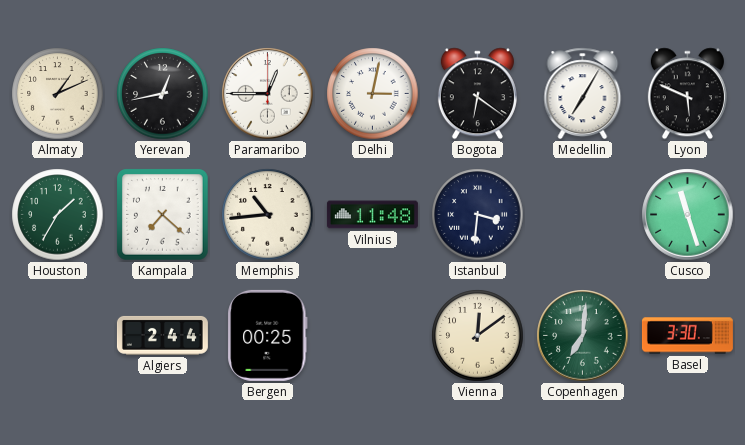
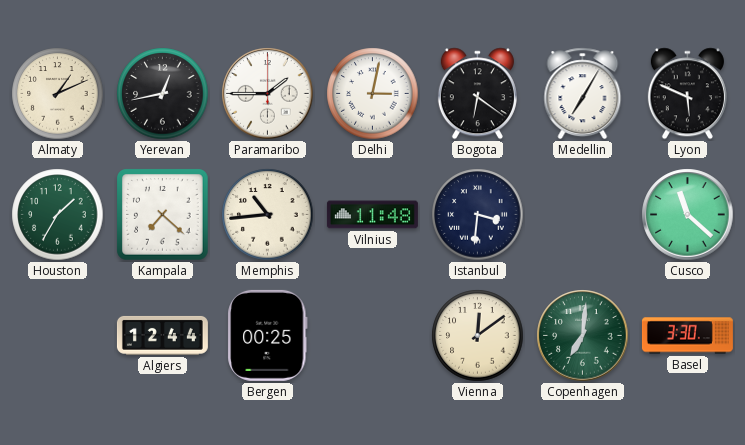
Paramaribo: 12:45 -> 1:45
Cusco: 11:27 -> 11:22
Algiers: 2:44 -> 12:44
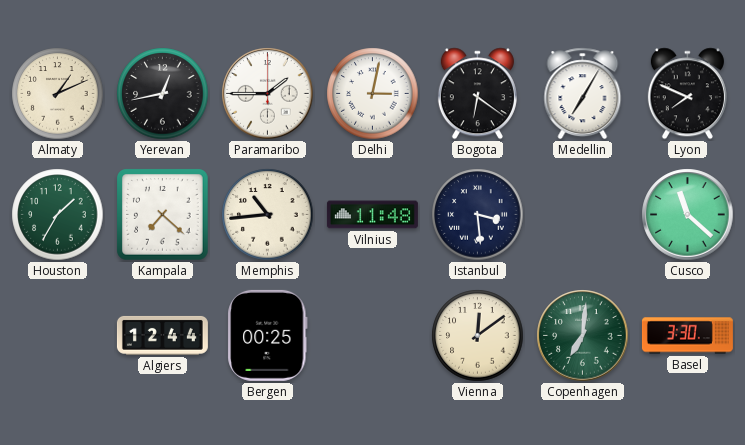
Lyon: 5:49 -> 7:49
Istanbul: 3:31 -> 3:29
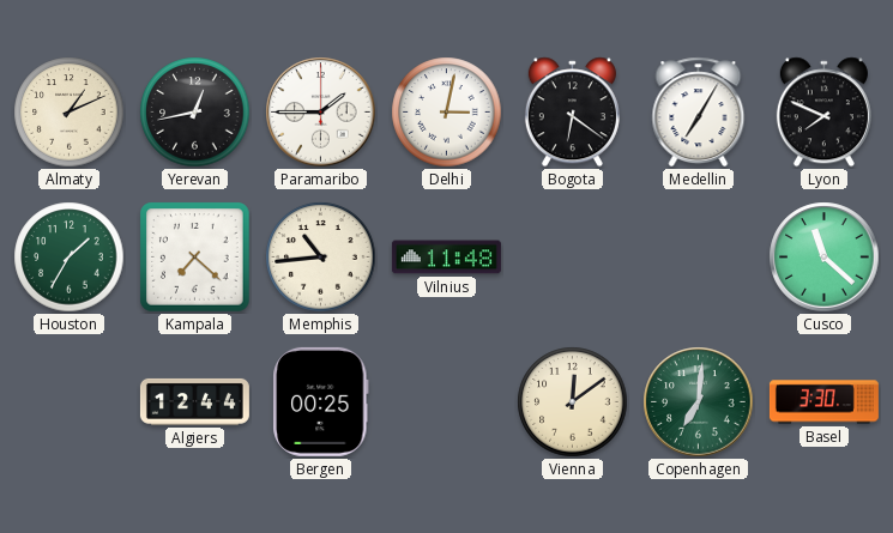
Istanbul: 3:29 -> none
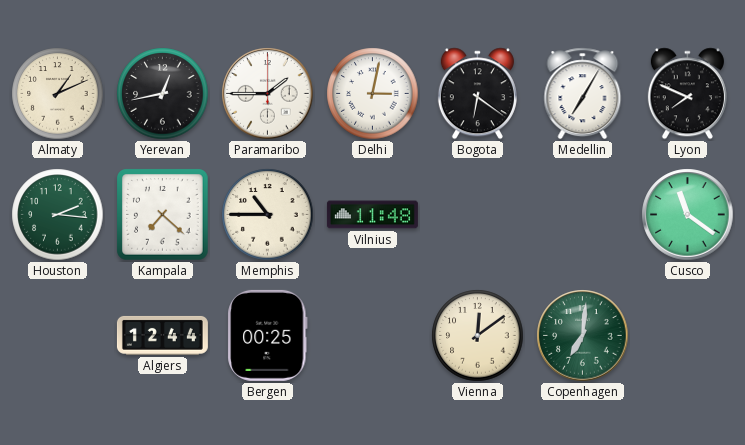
Houston: 1:35 -> 2:16
Memphis: 10:44 -> 10:45
Cusco: 11:22 -> 11:21
Basel: 3:30 -> none
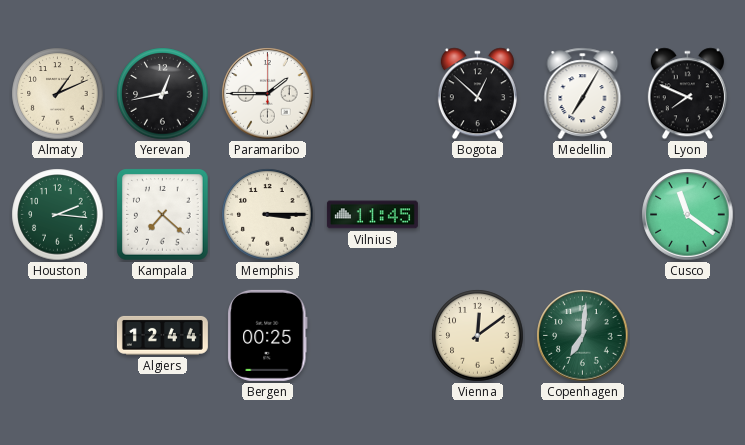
Delhi: 3:02 -> none
Bogota: 6:21 -> 12:52
Memphis: 10:45 -> 3:15
Vilnius: 11:48 -> 11:45
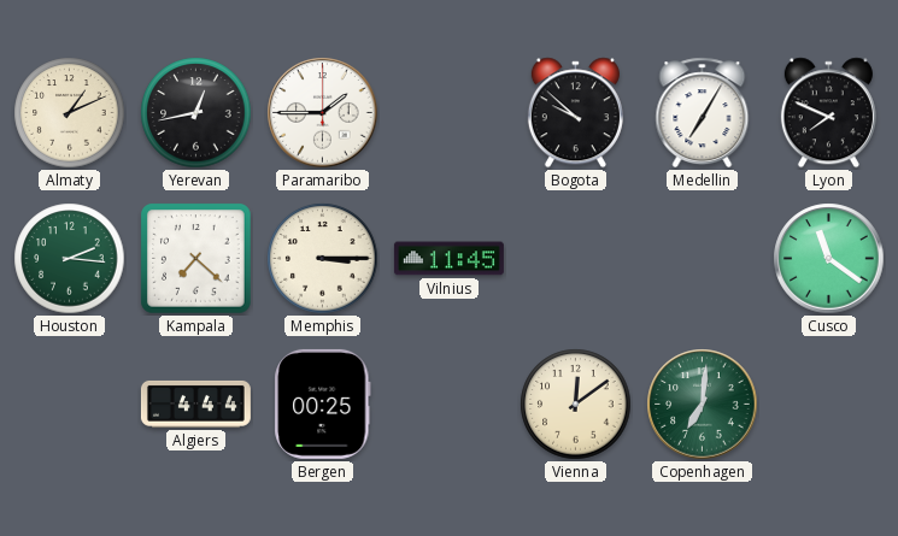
Bogota: 12:52 -> 9:52
Algiers: 12:44 -> 4:44
